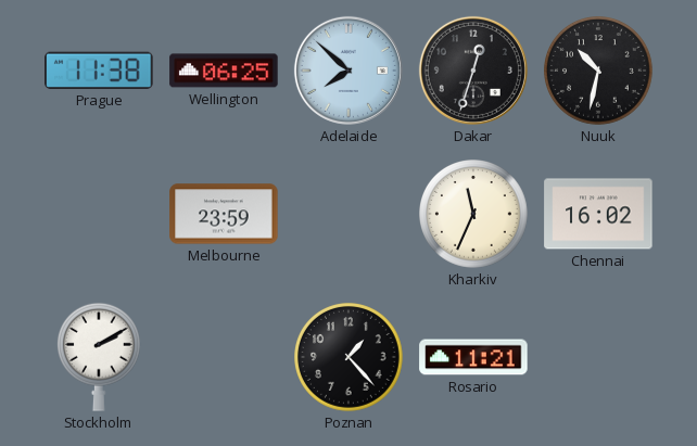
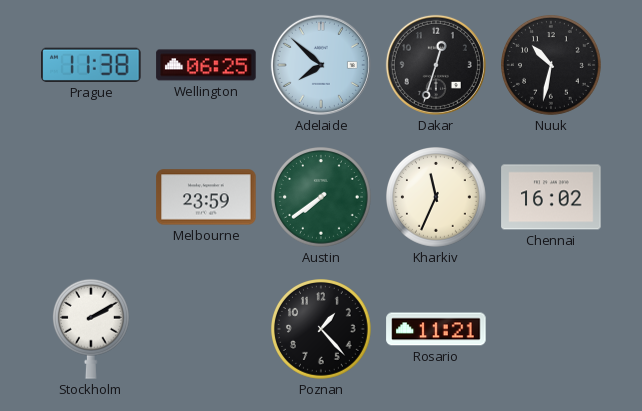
Austin: none -> 7:39
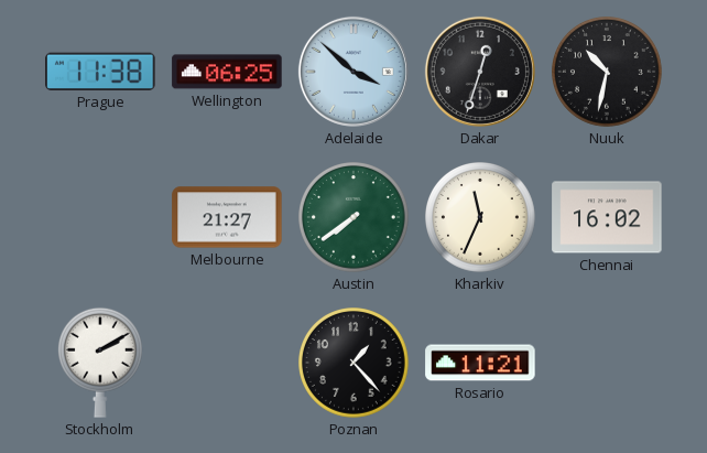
Adelaide: 7:52 -> 3:52
Melbourne: 23:59 -> 21:27
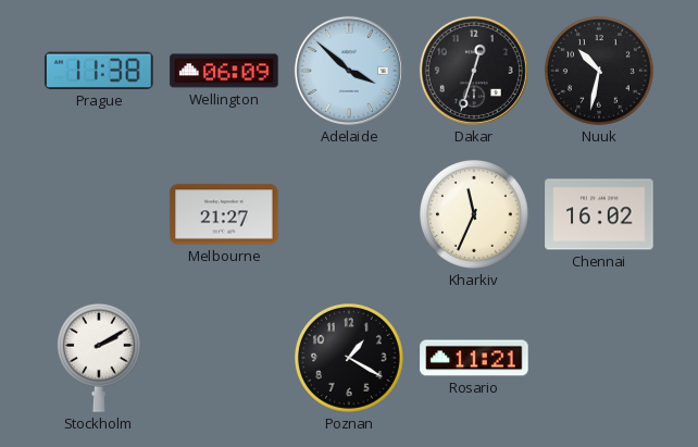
Wellington: 06:25 -> 06:09
Austin: 7:39 -> none
Poznan: 1:23 -> 1:20
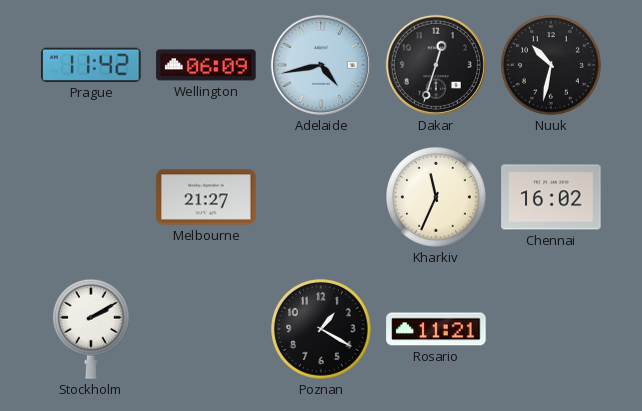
Prague: 11:38 -> 11:42
Adelaide: 3:52 -> 4:43
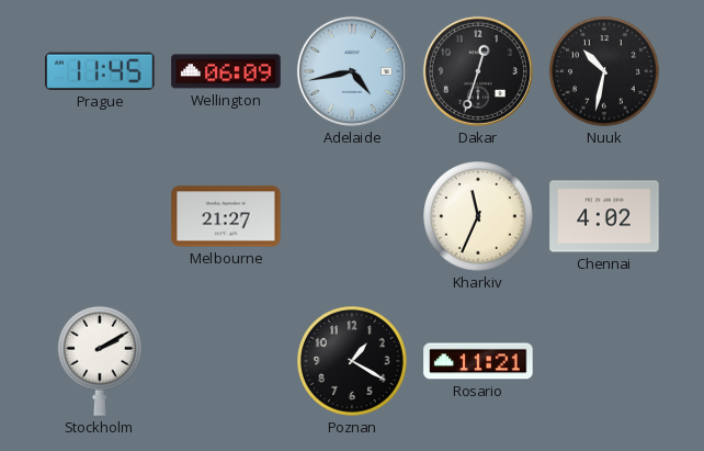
Prague: 11:42 -> 11:45
Chennai: 16:02 -> 4:02
